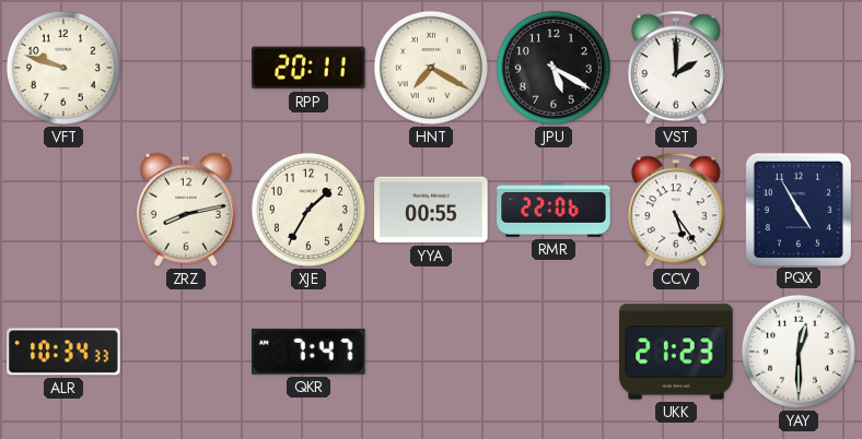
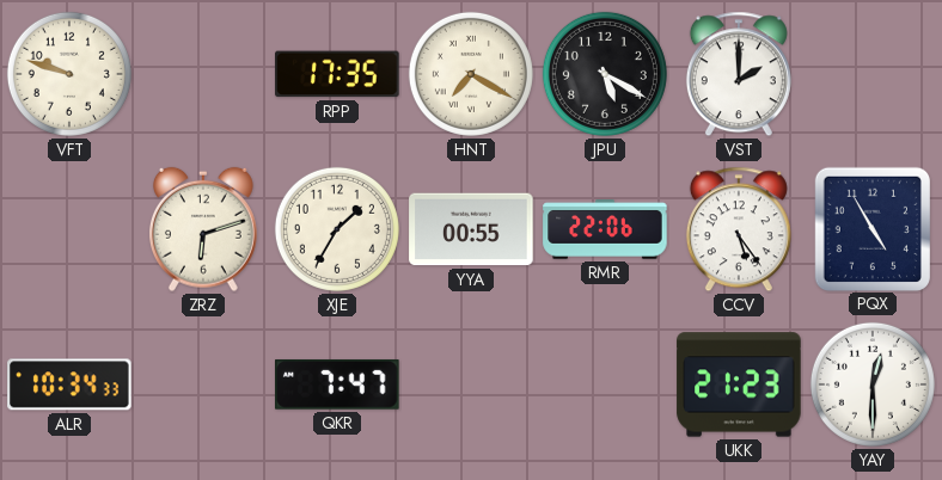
RPP: 20:11 -> 17:35
ZRZ: 8:13 -> 6:12
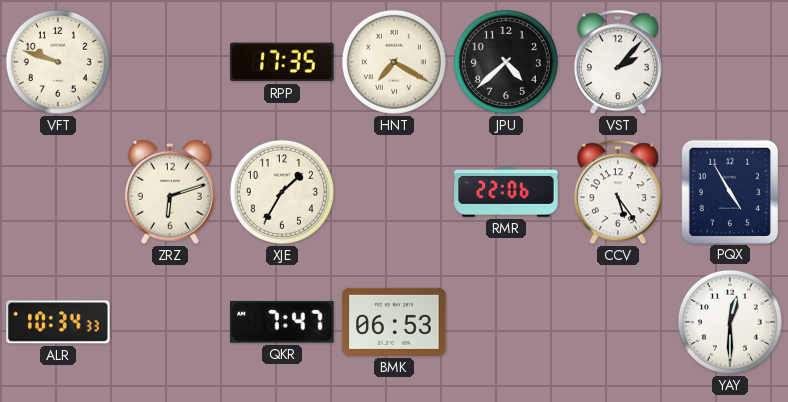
JPU: 5:20 -> 4:38
VST: 2:00 -> 2:07
YYA: 00:55 -> none
BMK: none -> 06:53
UKK: 21:23 -> none
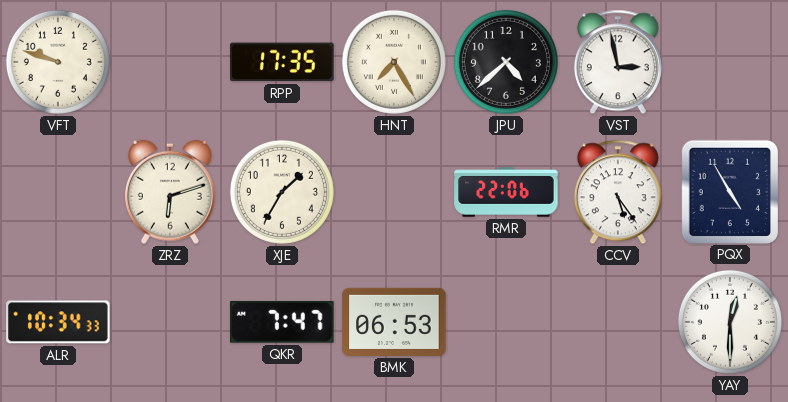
HNT: 7:20 -> 7:25
VST: 2:07 -> 2:58
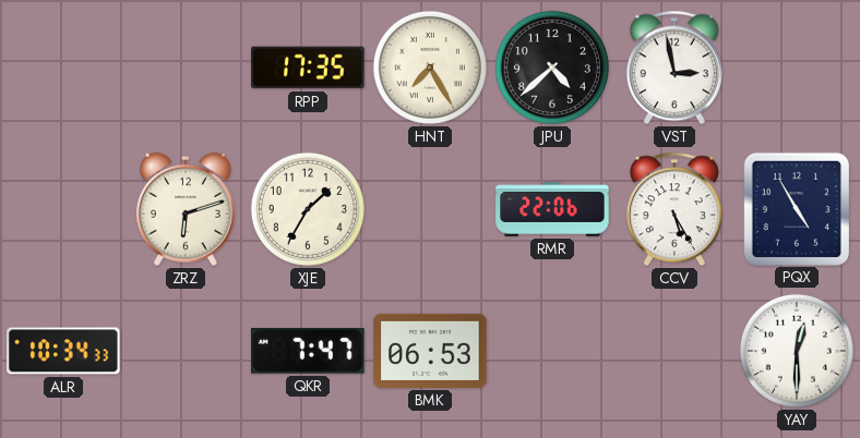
VFT: 9:48 -> none
CCV: 5:24 -> 5:25
